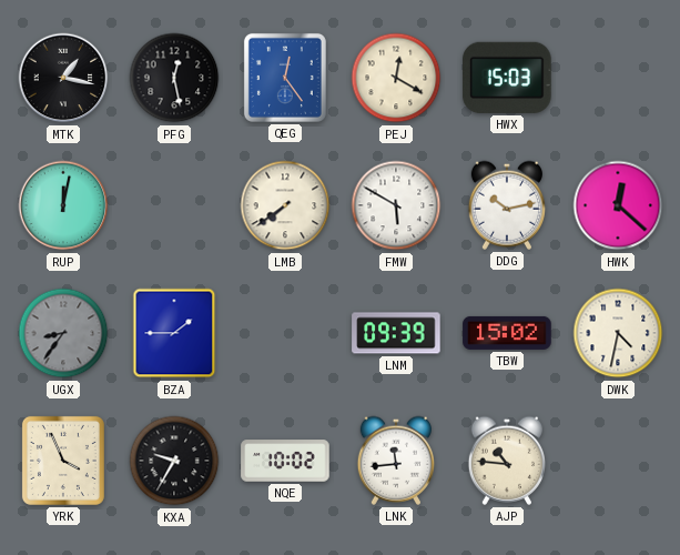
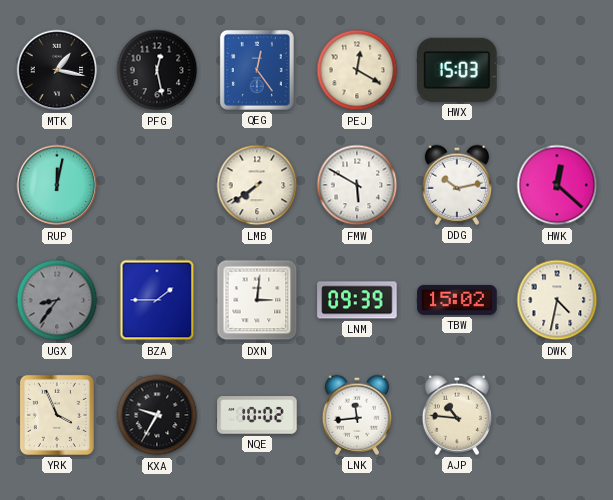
DXN: none -> 3:01
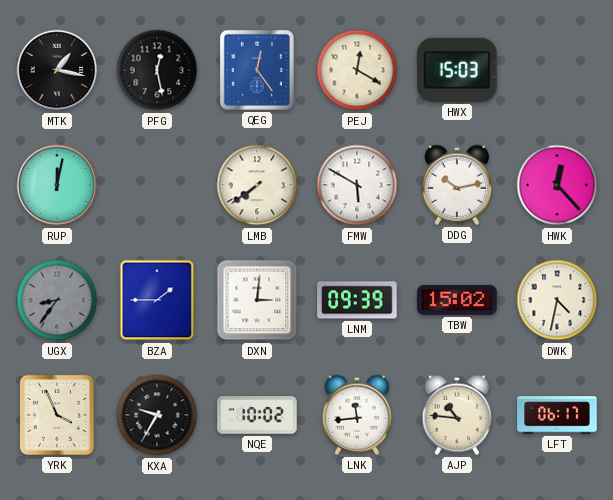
HWK: 12:22 -> 12:23
LFT: none -> 06:17
